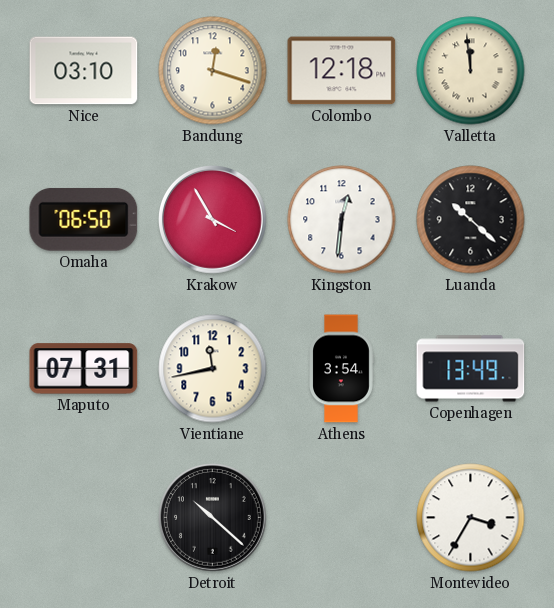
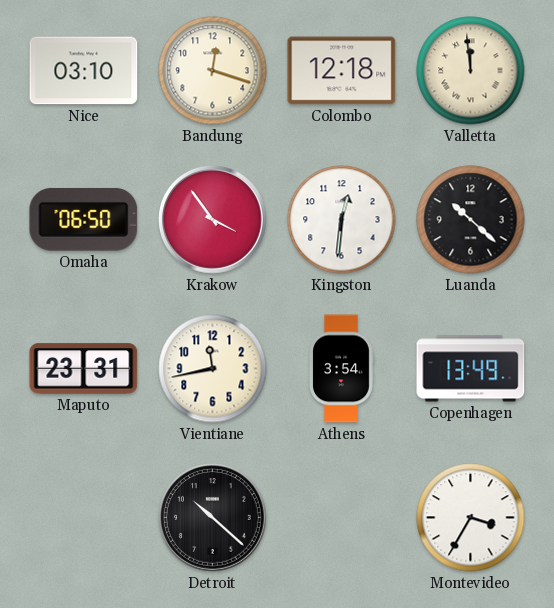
Krakow: 3:55 -> 3:54
Maputo: 07:31 -> 23:31
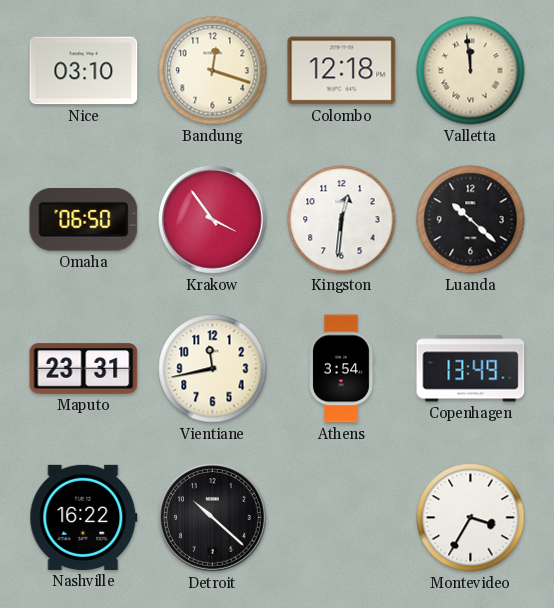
Nashville: none -> 16:22
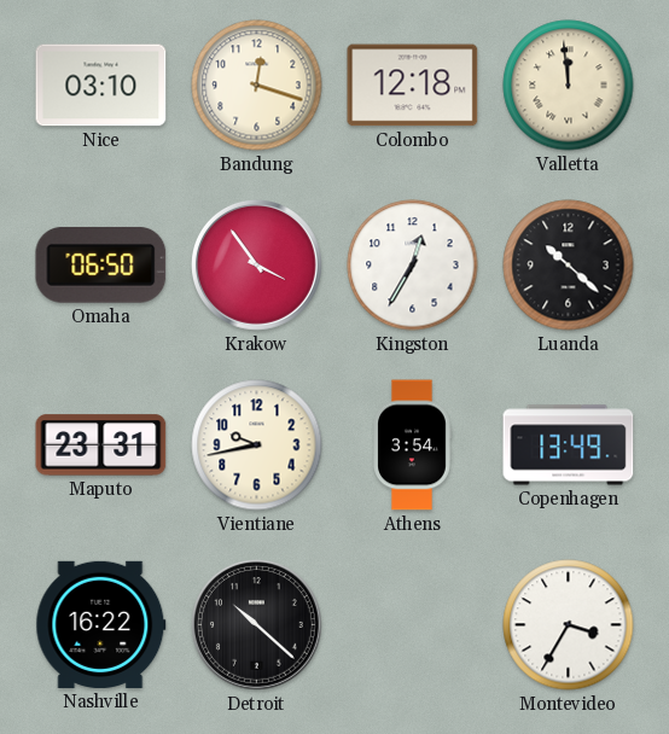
Kingston: 12:31 -> 12:35
Vientiane: 11:43 -> 9:43
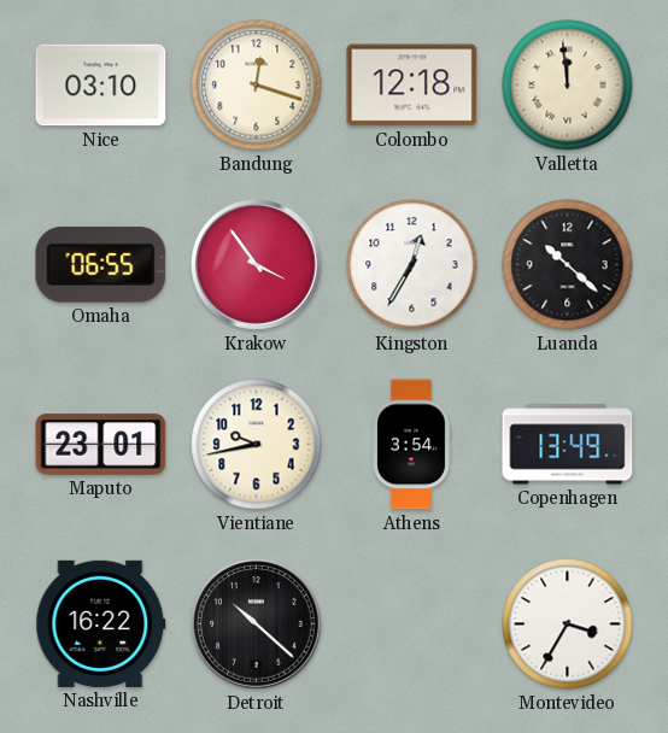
Omaha: 06:50 -> 06:55
Maputo: 23:31 -> 23:01
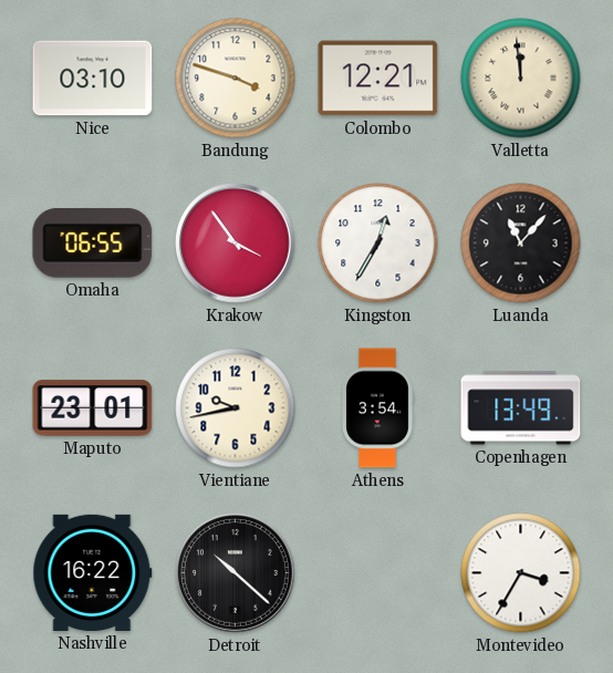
Bandung: 12:18 -> 3:48
Colombo: 12:18 -> 12:21
Luanda: 10:22 -> 11:07
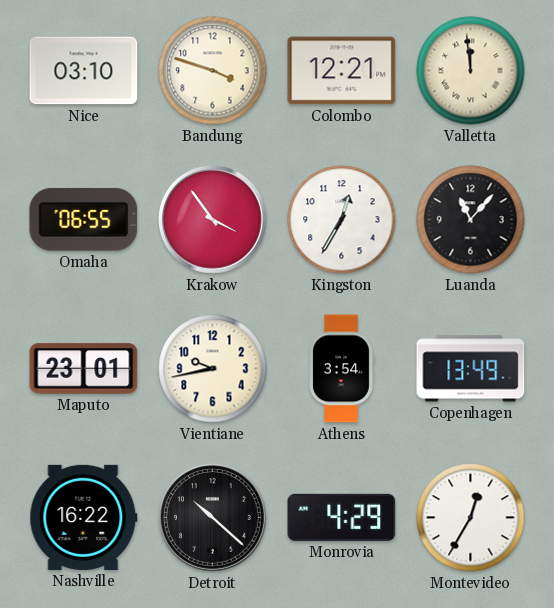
Monrovia: none -> 4:29
Montevideo: 3:35 -> 12:35
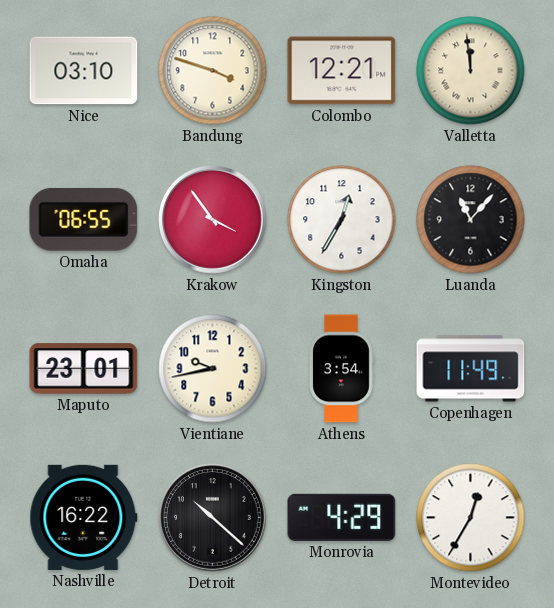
Copenhagen: 13:49 -> 11:49
